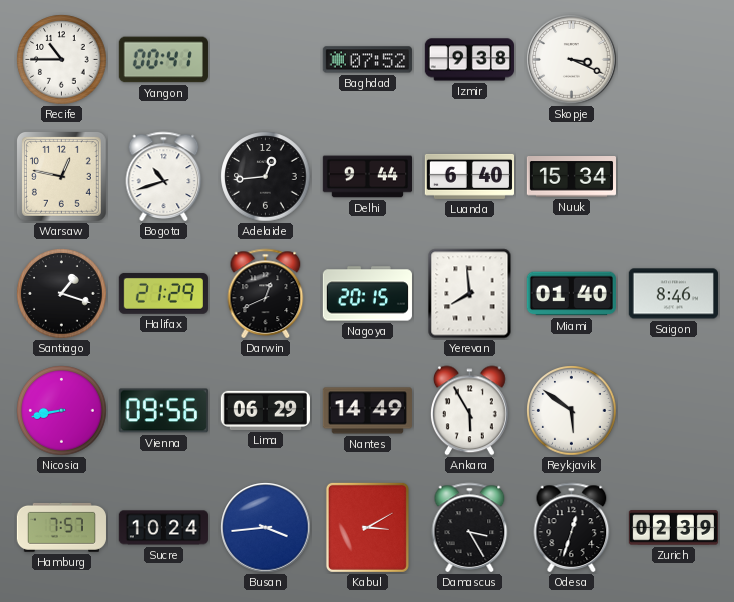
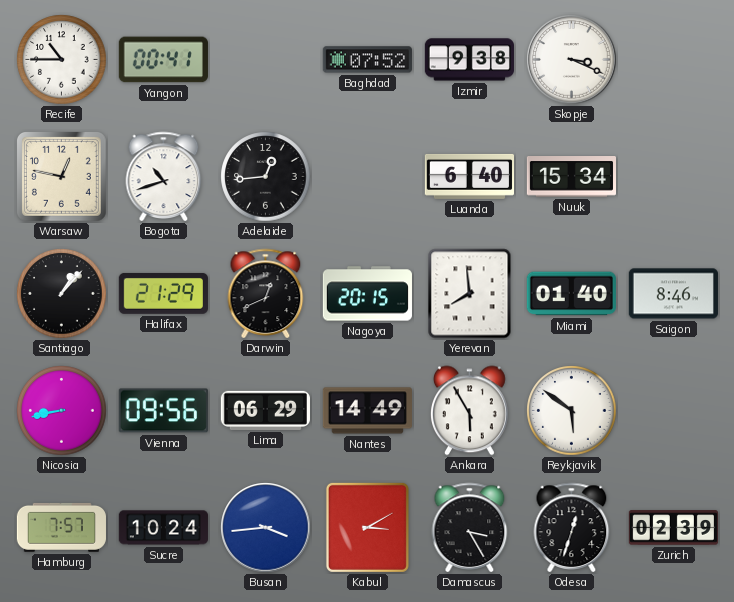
Delhi: 9:44 -> none
Santiago: 1:18 -> 1:07
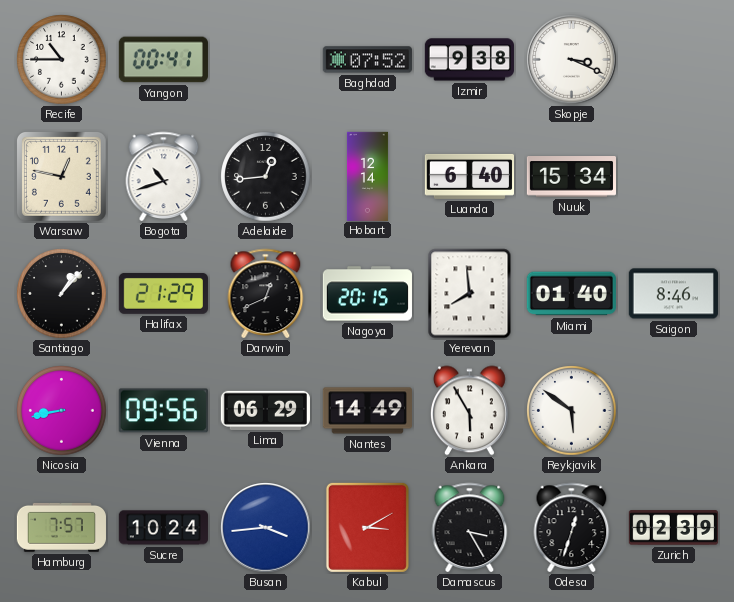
Hobart: none -> 12:14
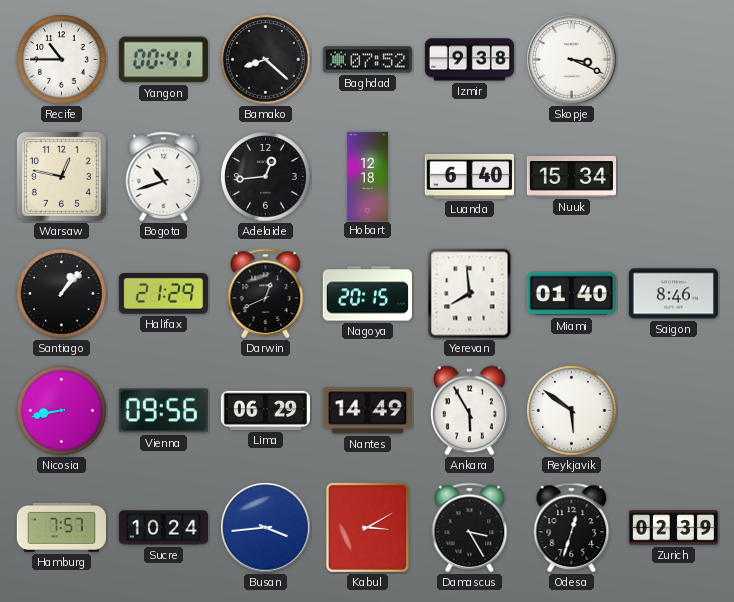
Bamako: none -> 8:22
Hobart: 12:14 -> 12:18
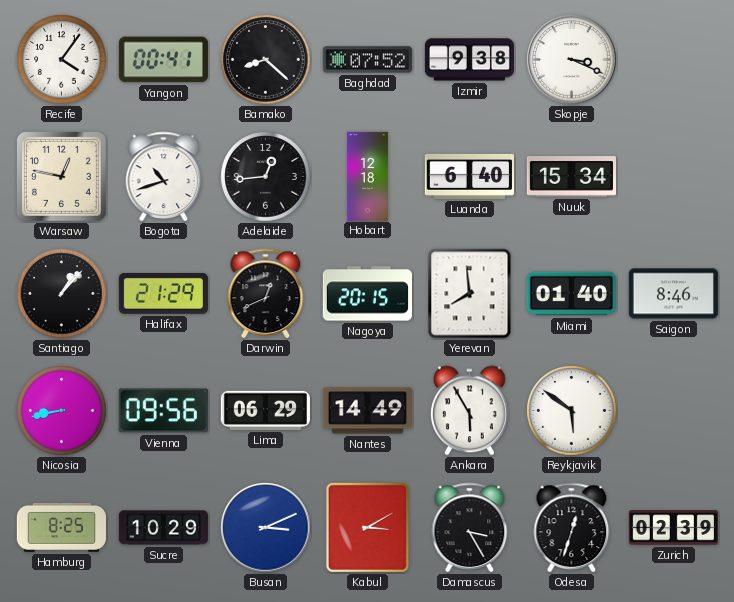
Recife: 10:45 -> 4:06
Hamburg: 7:57 -> 8:25
Sucre: 10:24 -> 10:29
Busan: 3:44 -> 3:11
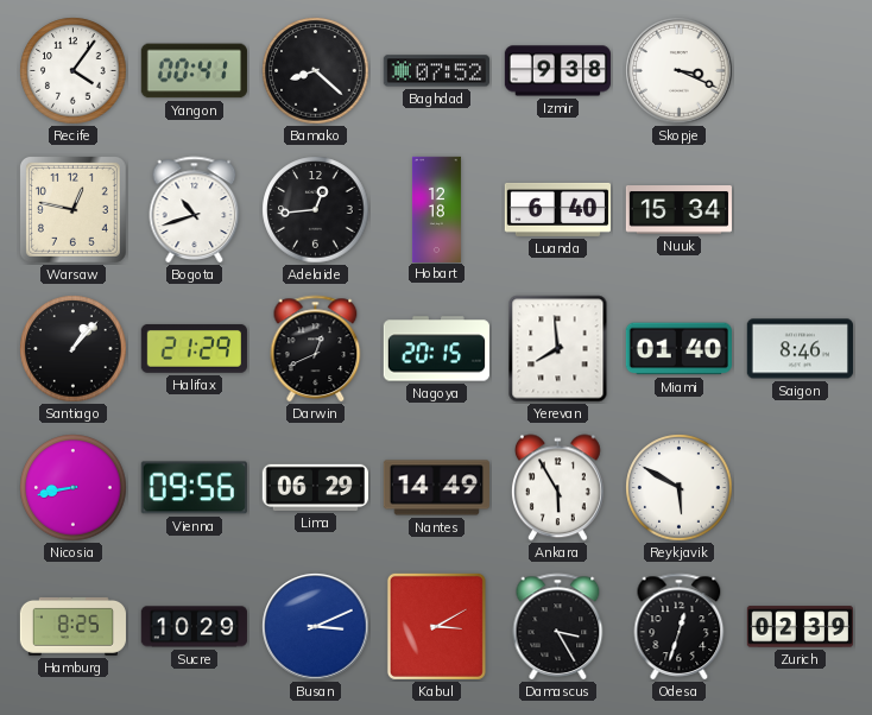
Reykjavik: 5:51 -> 5:50
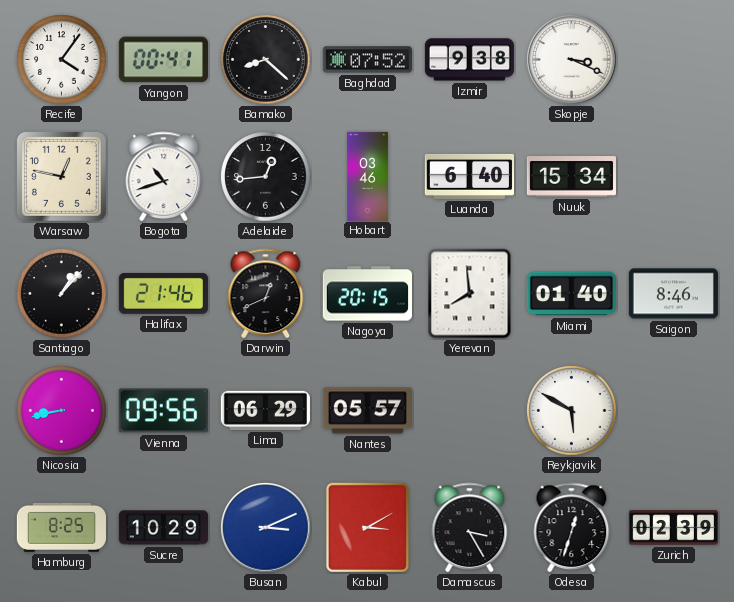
Hobart: 12:18 -> 03:46
Halifax: 21:29 -> 21:46
Nantes: 14:49 -> 05:57
Ankara: 5:55 -> none
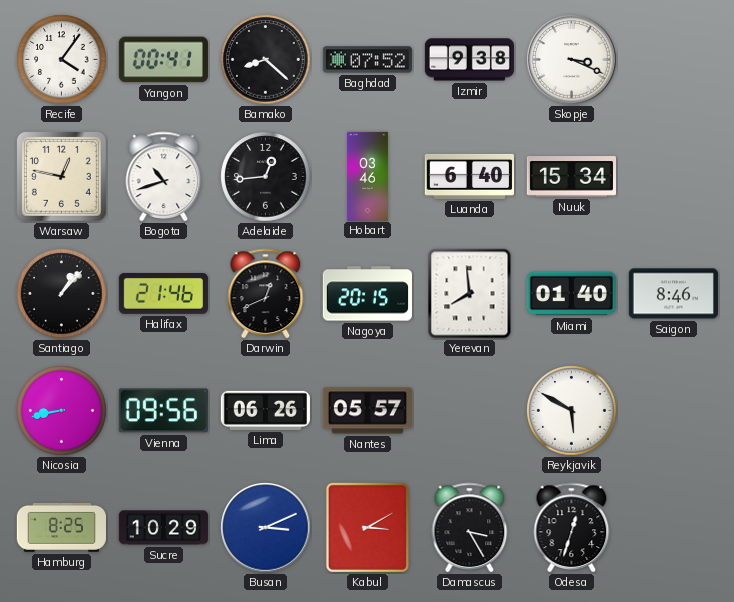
Lima: 06:29 -> 06:26
Zurich: 02:39 -> none
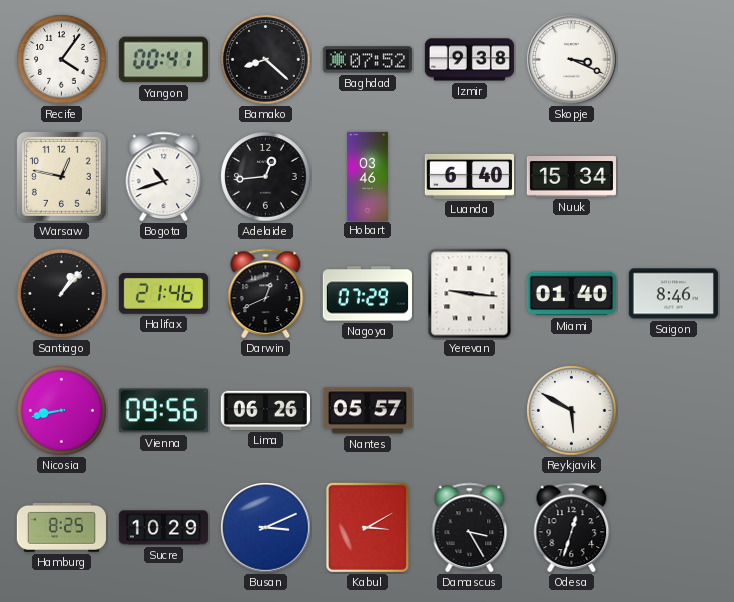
Nagoya: 20:15 -> 07:29
Yerevan: 7:59 -> 9:16
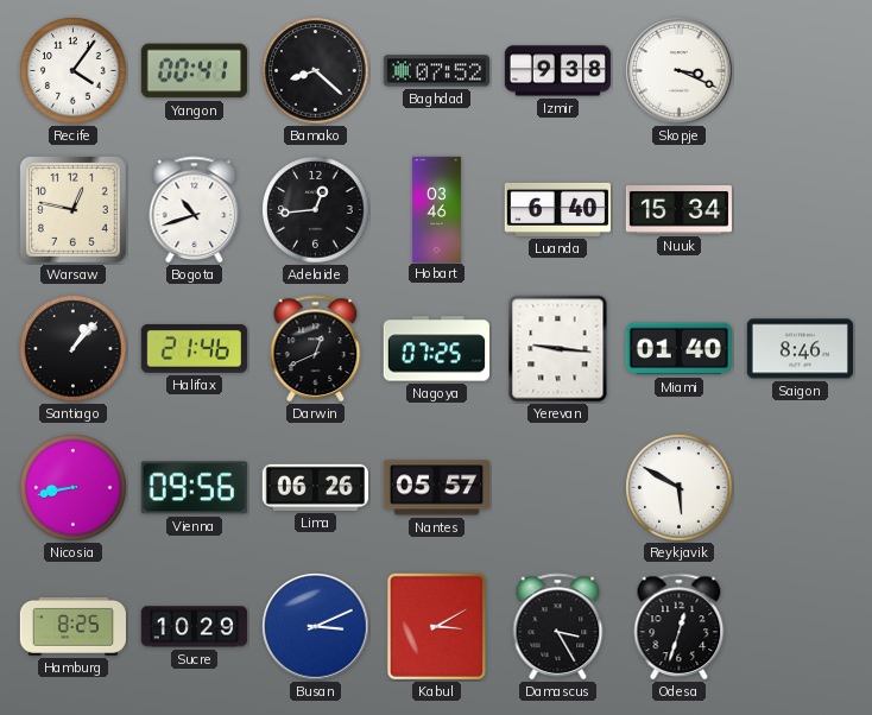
Nagoya: 07:29 -> 07:25
